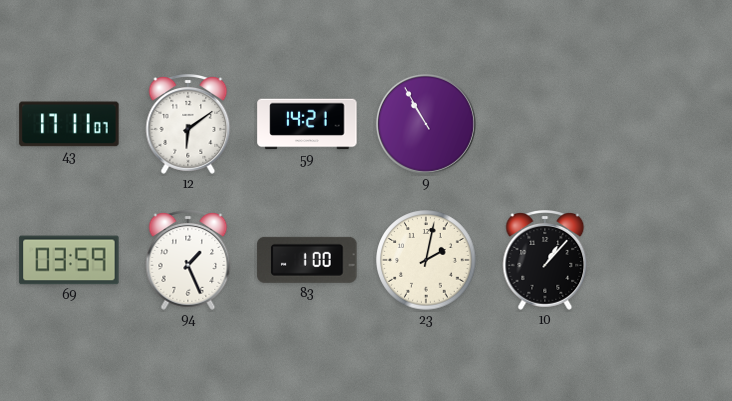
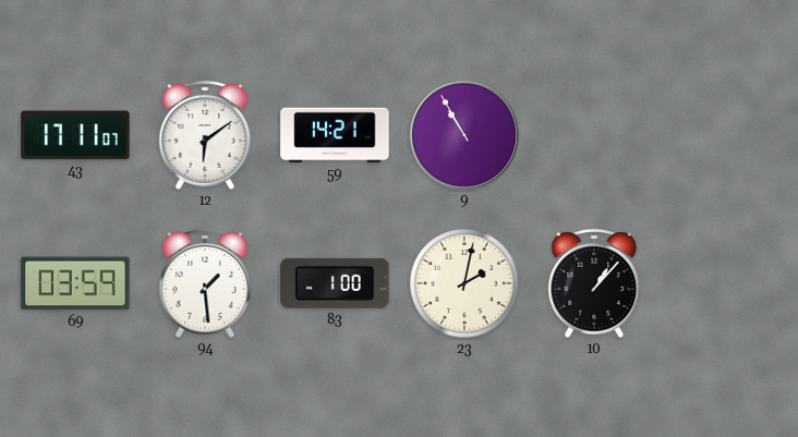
94: 1:26 -> 1:29
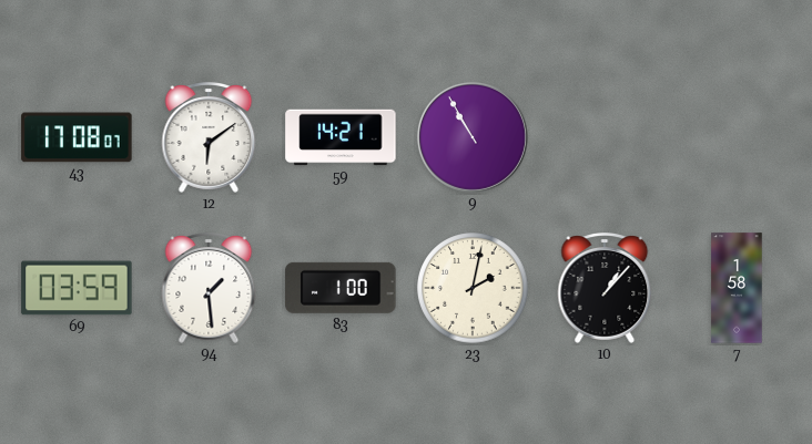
43: 17:11 -> 17:08
7: none -> 1:58
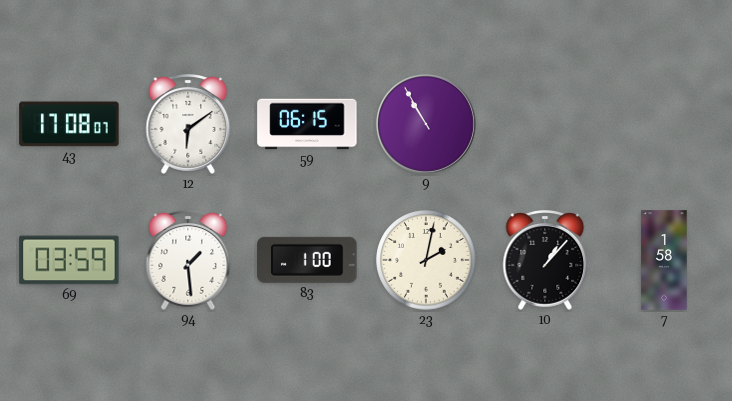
59: 14:21 -> 06:15
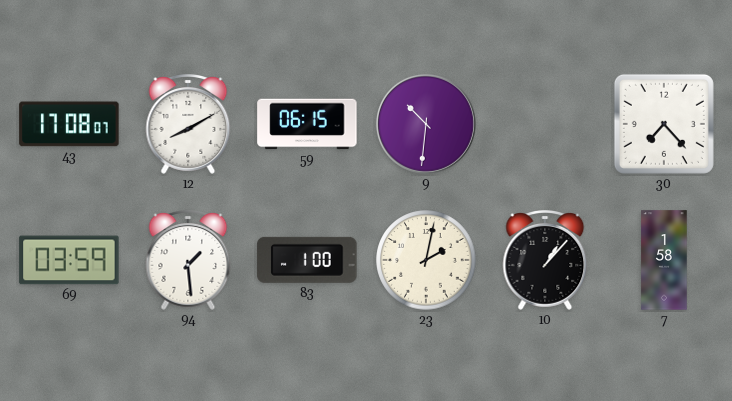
12: 6:09 -> 8:10
9: 10:55 -> 10:31
30: none -> 7:23
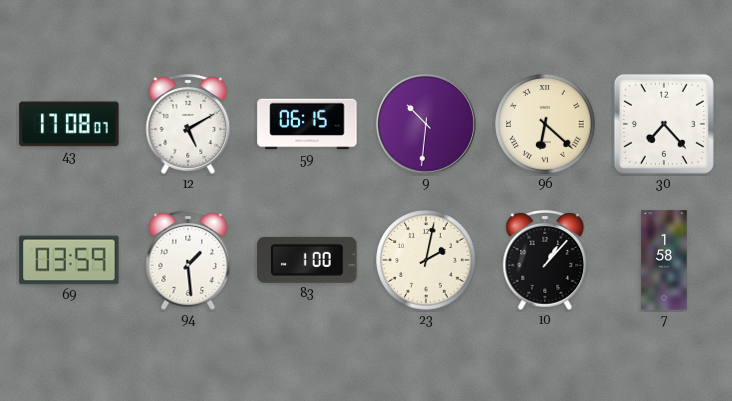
12: 8:10 -> 5:10
96: none -> 6:22
